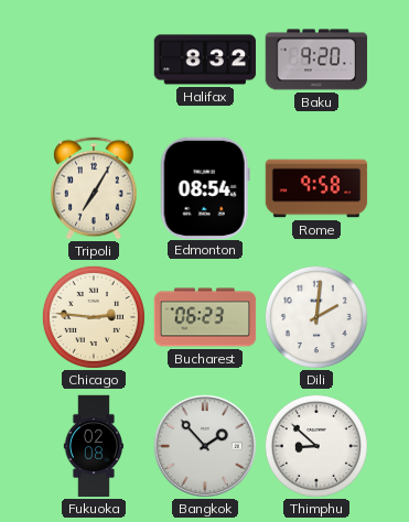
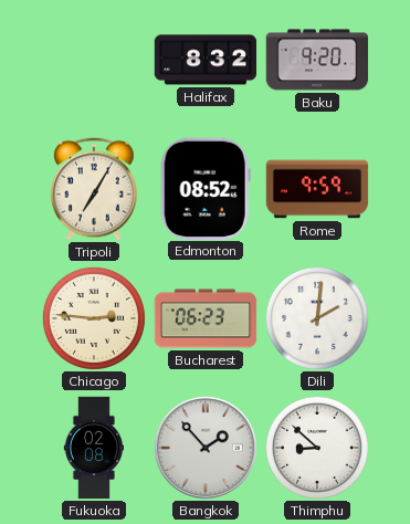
Edmonton: 08:54 -> 08:52
Rome: 9:58 -> 9:59
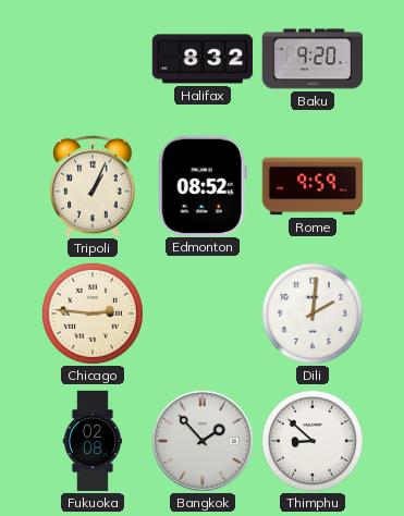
Tripoli: 7:05 -> 1:04
Bucharest: 06:23 -> none
